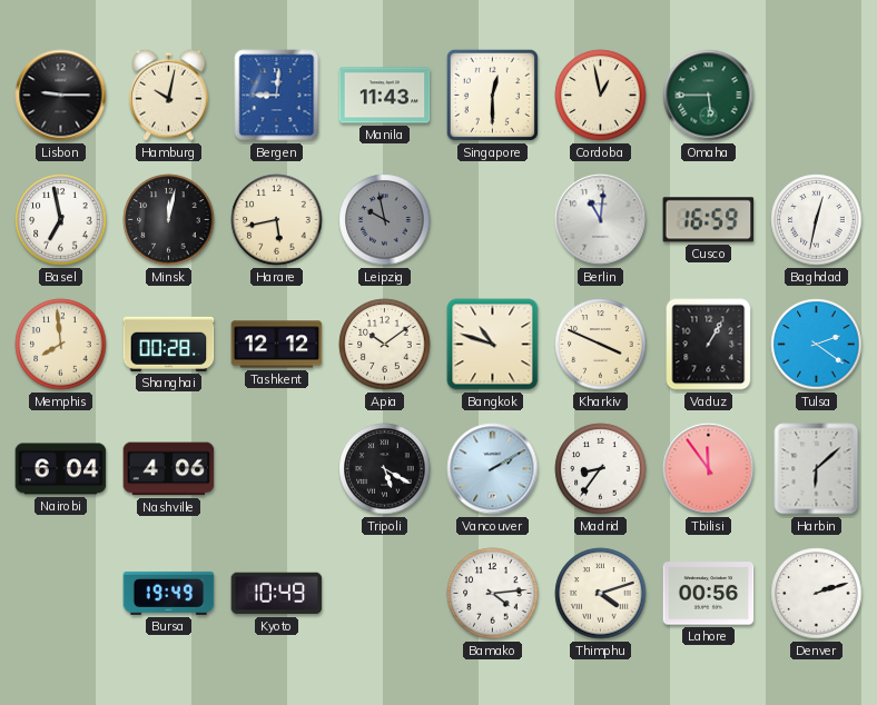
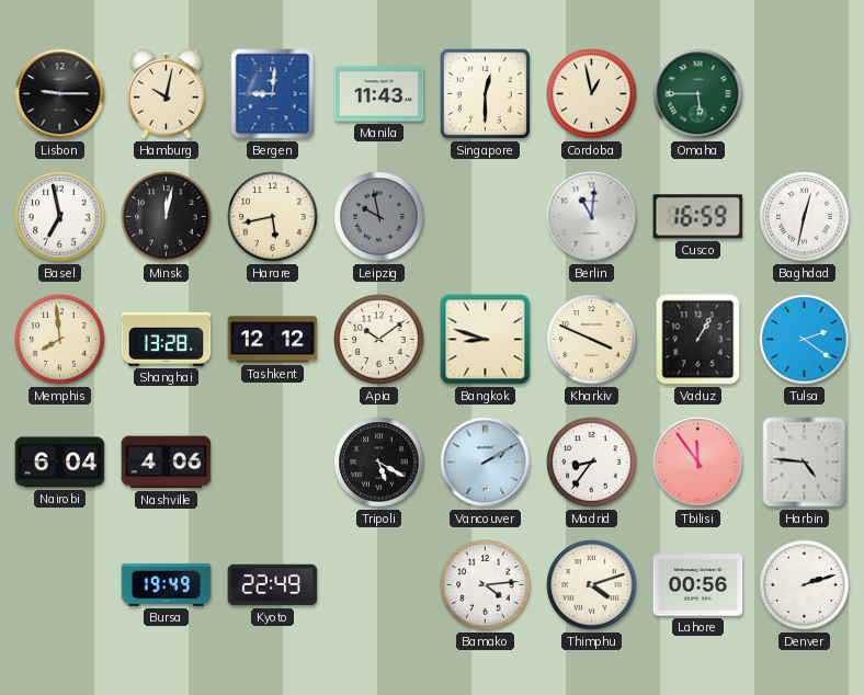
Shanghai: 00:28 -> 13:28
Bangkok: 10:48 -> 8:48
Harbin: 6:08 -> 4:46
Kyoto: 10:49 -> 22:49
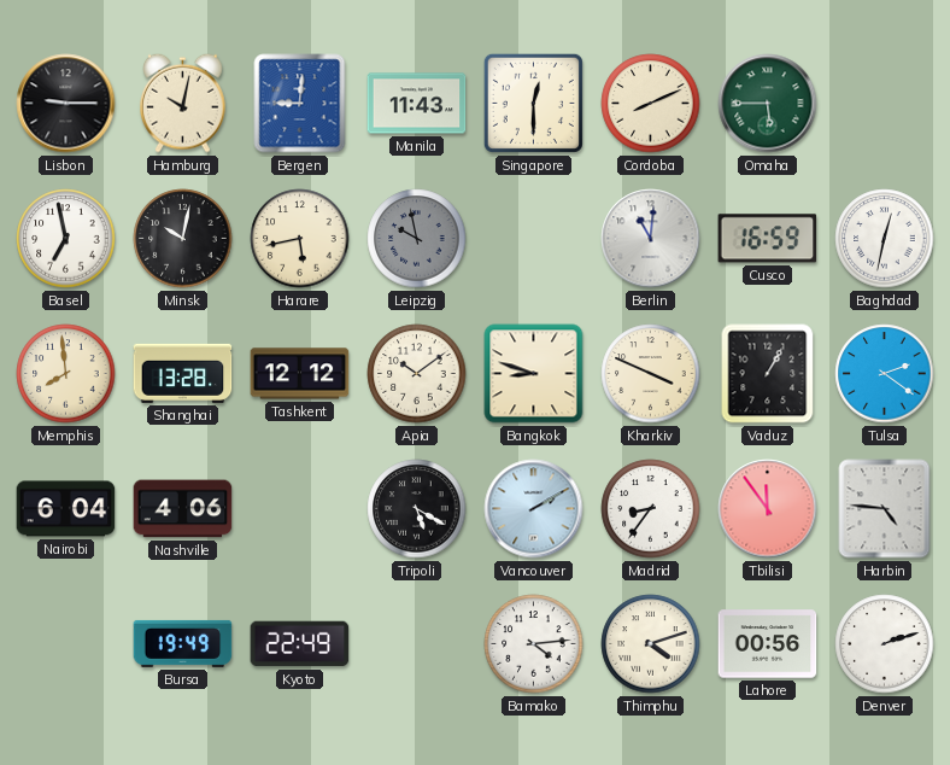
Cordoba: 12:58 -> 8:11
Minsk: 12:02 -> 10:02
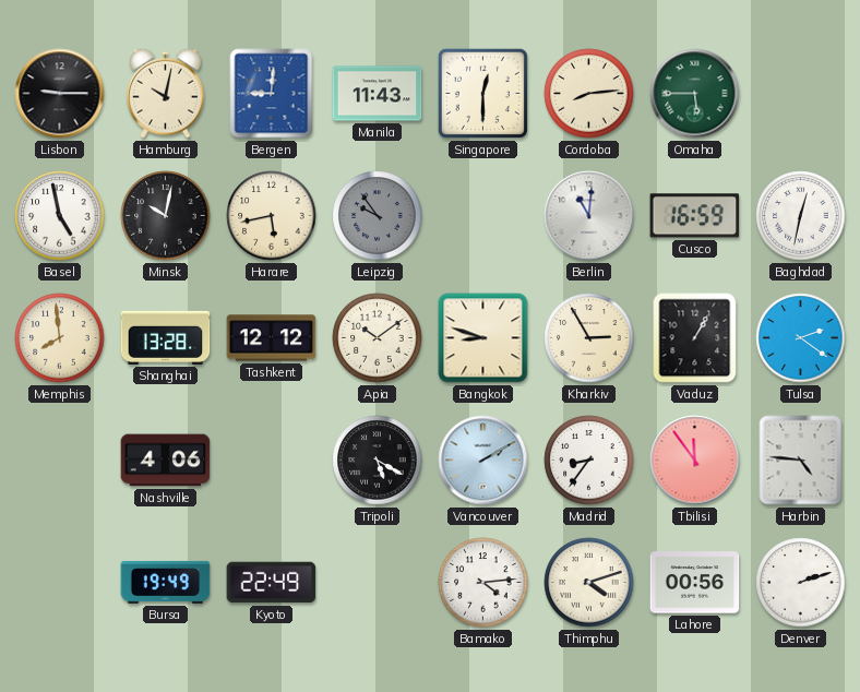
Cordoba: 8:11 -> 8:14
Basel: 6:58 -> 4:58
Leipzig: 9:58 -> 9:54
Kharkiv: 3:49 -> 2:55
Nairobi: 6:04 -> none
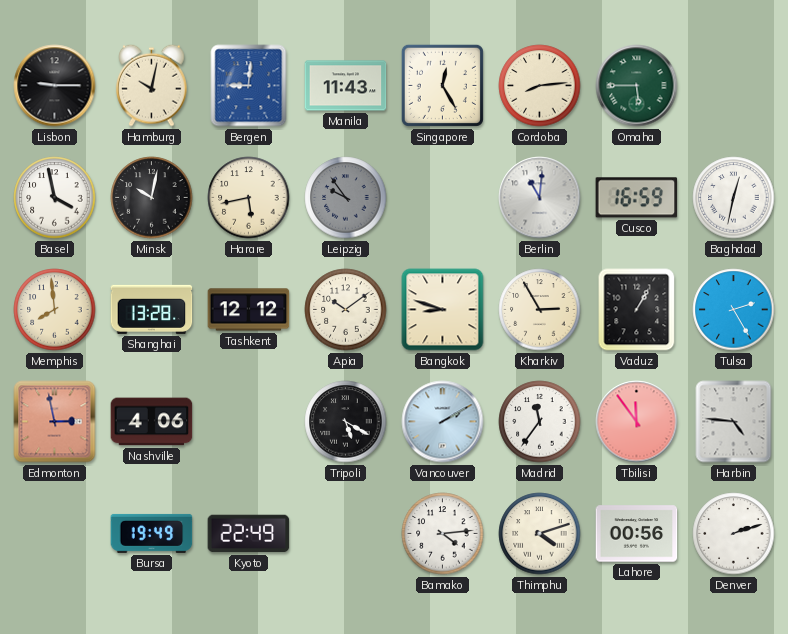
Singapore: 12:30 -> 12:25
Basel: 4:58 -> 3:58
Tulsa: 2:21 -> 2:25
Edmonton: none -> 2:58
Madrid: 8:36 -> 11:36
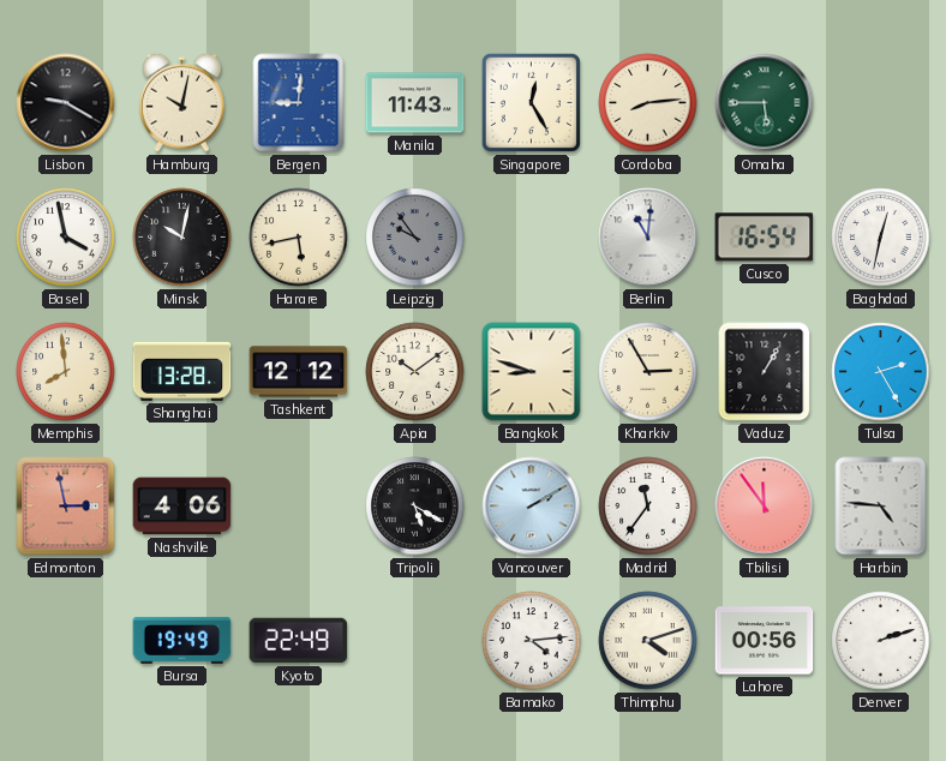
Lisbon: 9:15 -> 9:20
Cusco: 16:59 -> 16:54
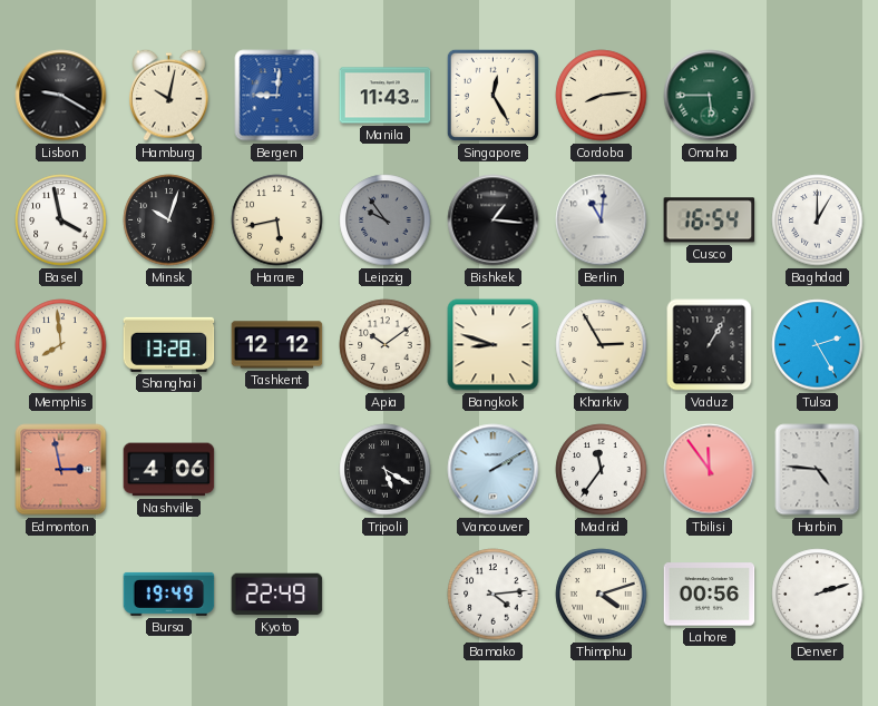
Minsk: 10:02 -> 10:03
Bishkek: none -> 1:16
Baghdad: 12:32 -> 1:00
